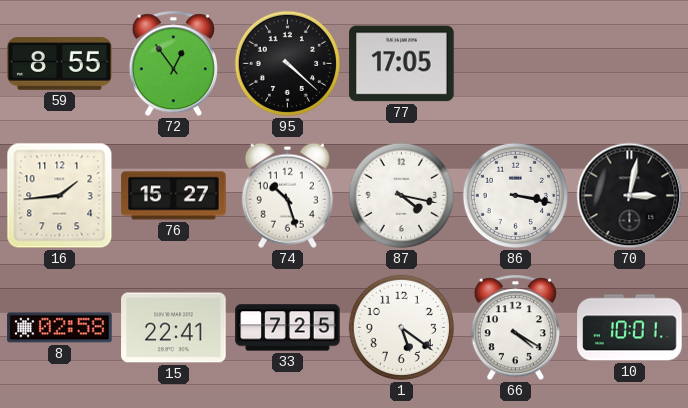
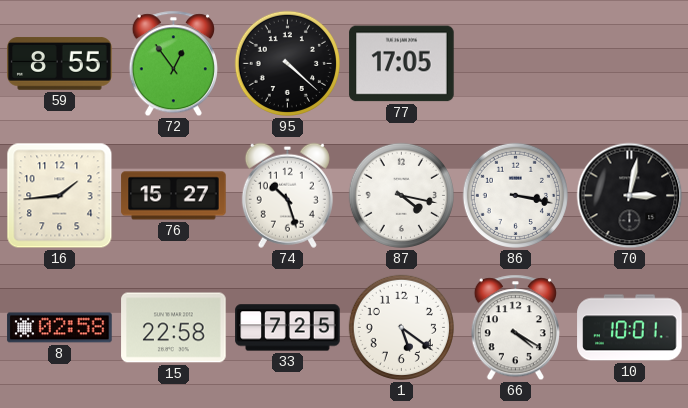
15: 22:41 -> 22:58
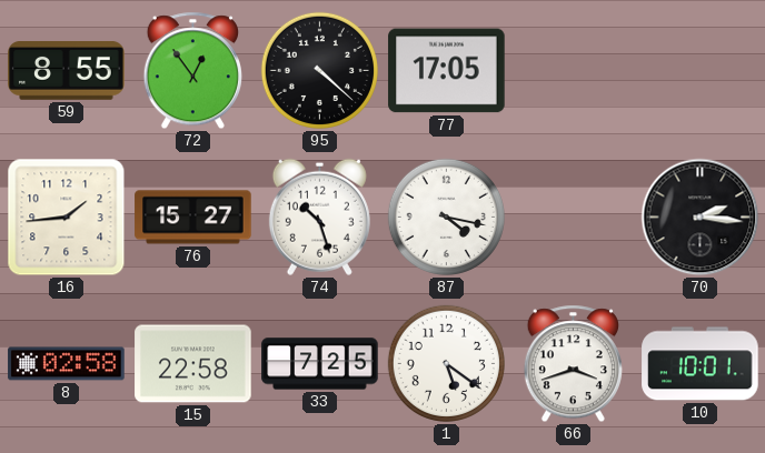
86: 3:17 -> none
70: 3:02 -> 2:16
66: 4:20 -> 3:42
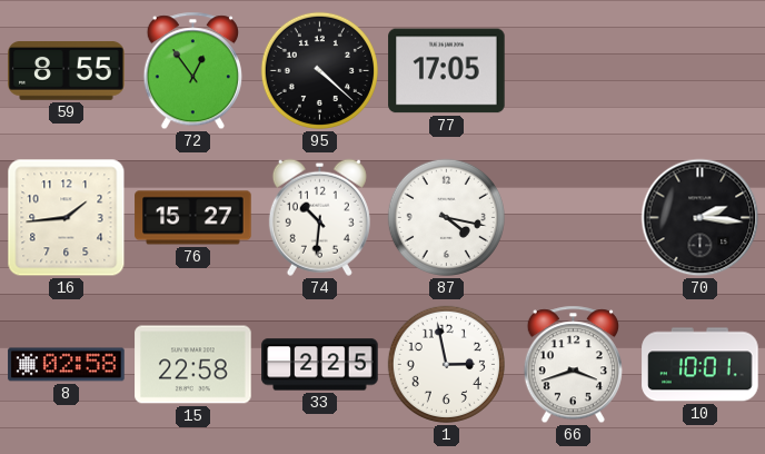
74: 10:27 -> 10:31
33: 7:25 -> 2:25
1: 5:21 -> 2:58
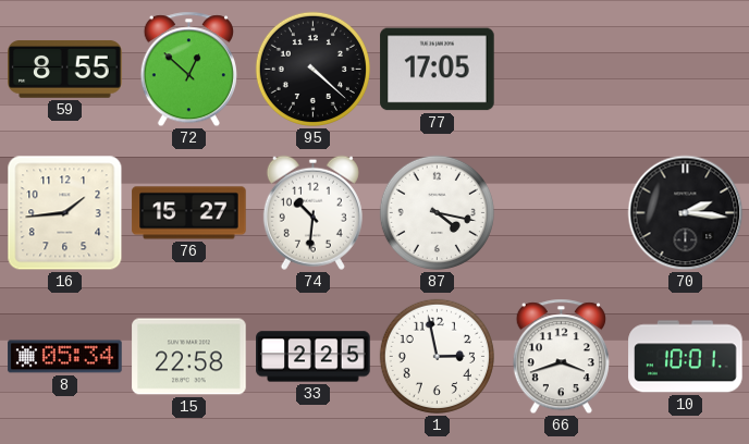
72: 12:54 -> 12:52
8: 02:58 -> 05:34
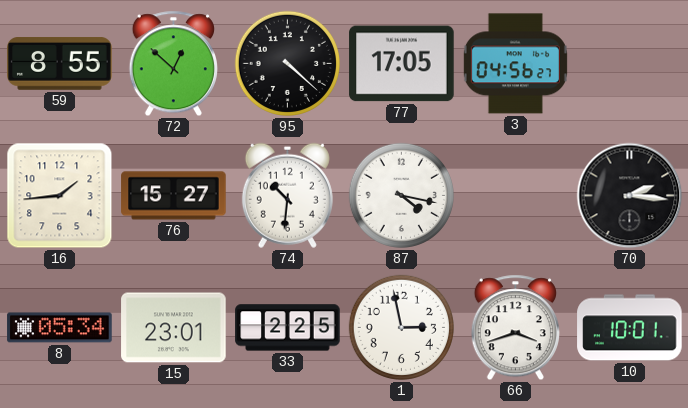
3: none -> 04:56
15: 22:58 -> 23:01
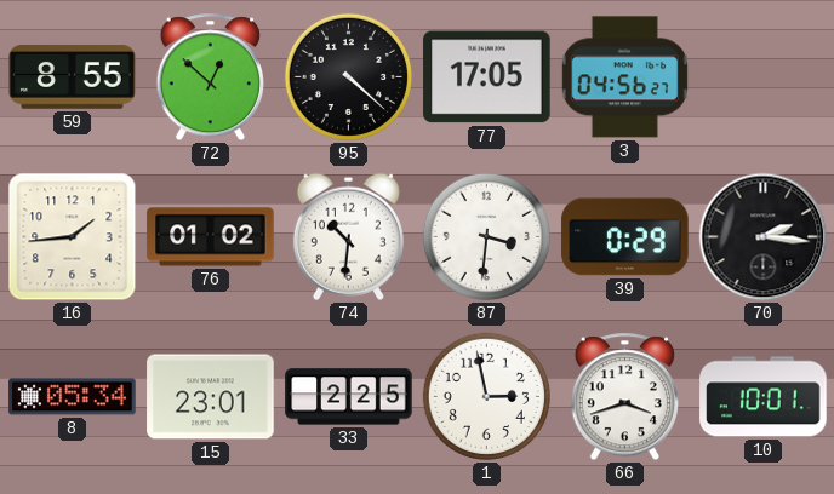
76: 15:27 -> 01:02
87: 4:17 -> 3:31
39: none -> 0:29
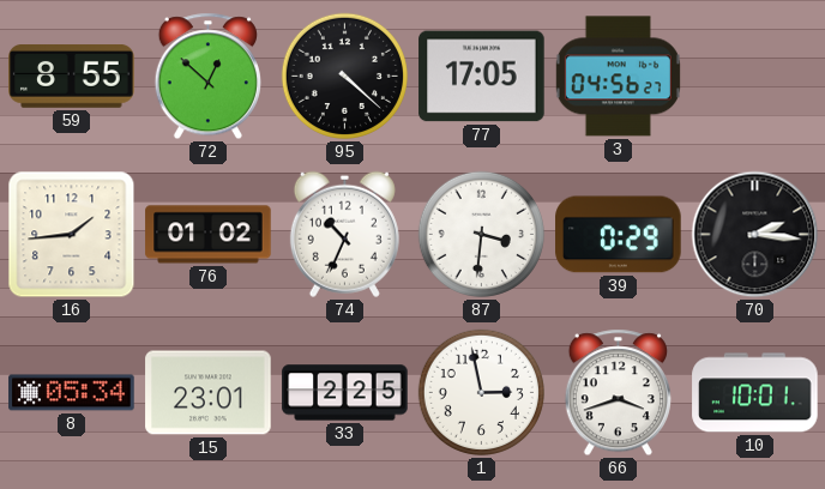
74: 10:31 -> 10:34
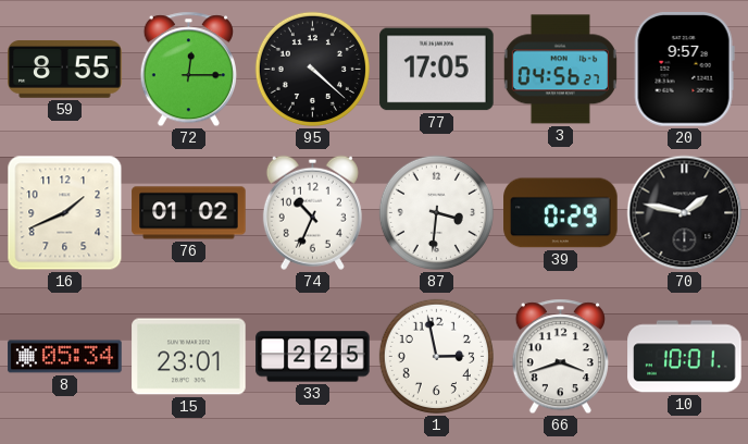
72: 12:52 -> 12:15
20: none -> 9:57
16: 1:44 -> 1:41
70: 2:16 -> 1:47
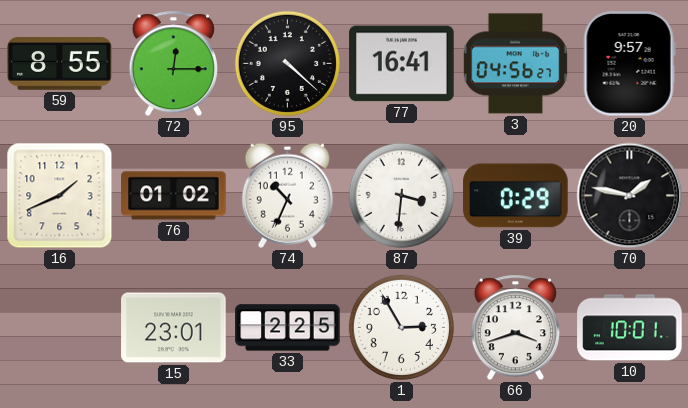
77: 17:05 -> 16:41
8: 05:34 -> none
1: 2:58 -> 2:55
